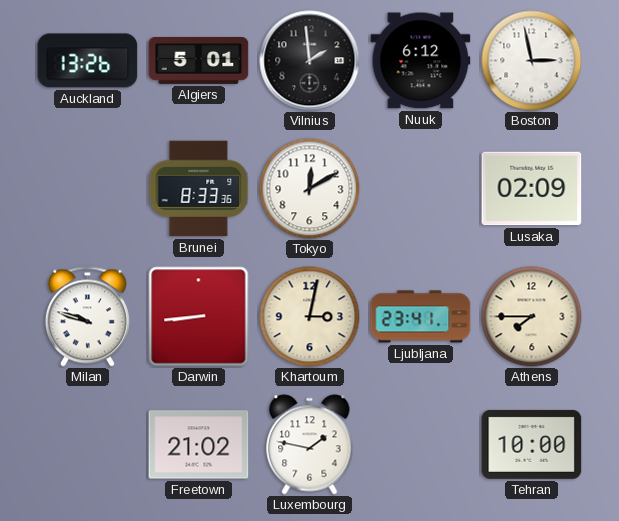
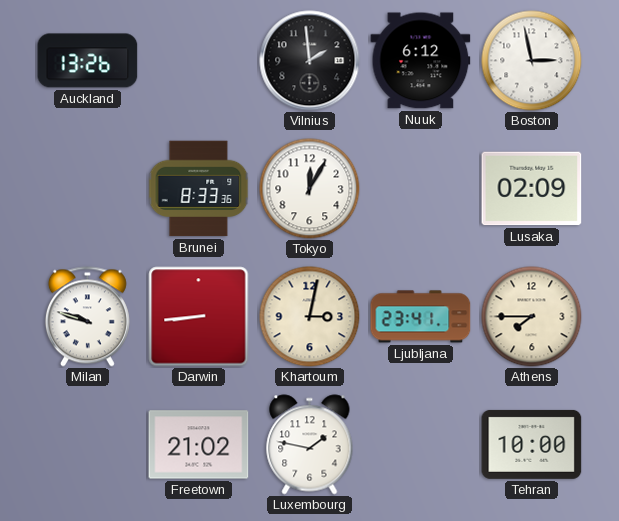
Algiers: 5:01 -> none
Tokyo: 12:10 -> 12:05
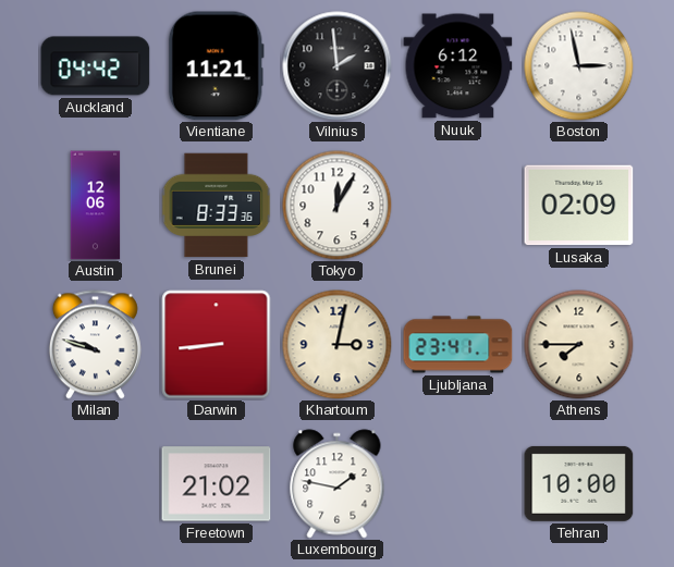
Auckland: 13:26 -> 04:42
Vientiane: none -> 11:21
Austin: none -> 12:06
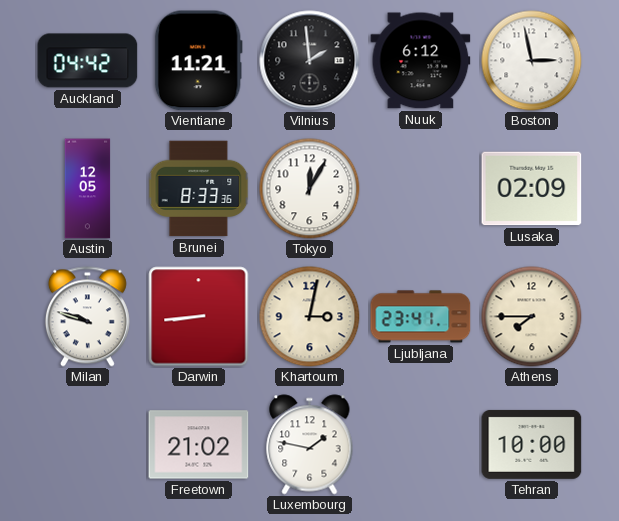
Austin: 12:06 -> 12:05
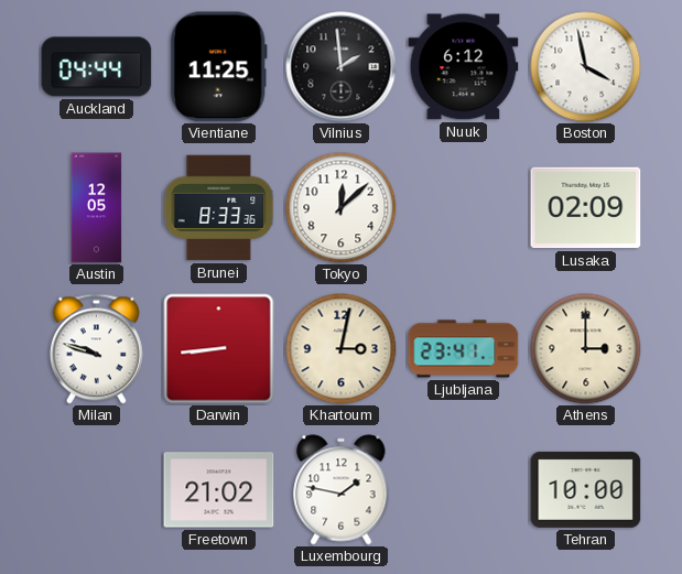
Auckland: 04:42 -> 04:44
Vientiane: 11:21 -> 11:25
Boston: 2:58 -> 3:58
Tokyo: 12:05 -> 12:08
Athens: 7:45 -> 3:00
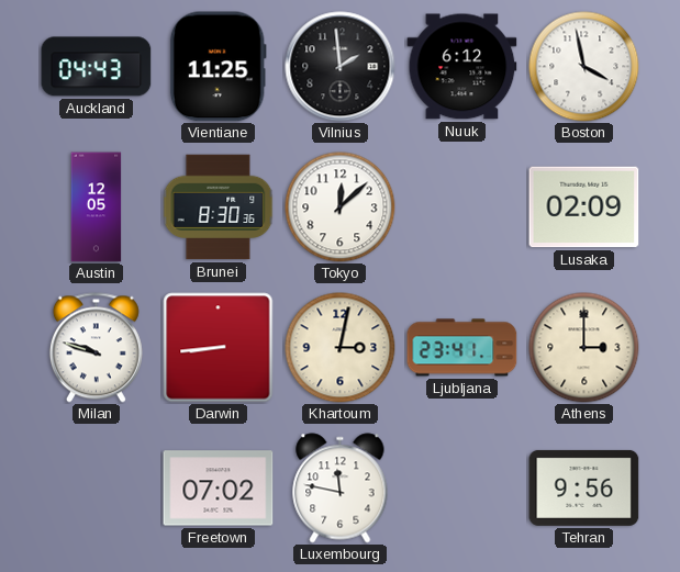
Auckland: 04:44 -> 04:43
Brunei: 8:33 -> 8:30
Freetown: 21:02 -> 07:02
Luxembourg: 1:47 -> 11:47
Tehran: 10:00 -> 9:56
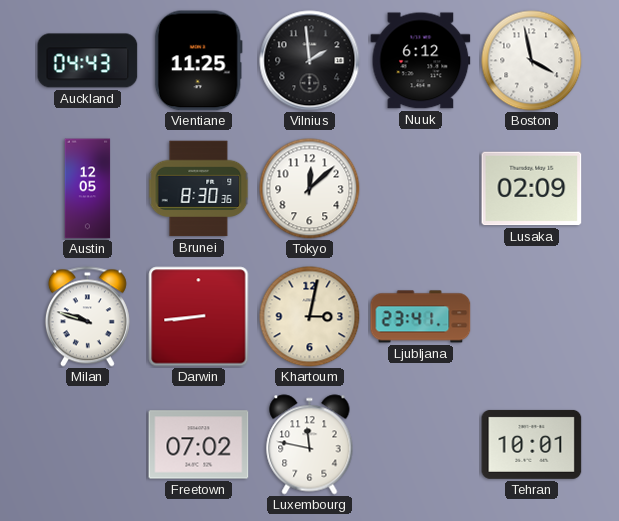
Athens: 3:00 -> none
Tehran: 9:56 -> 10:01
